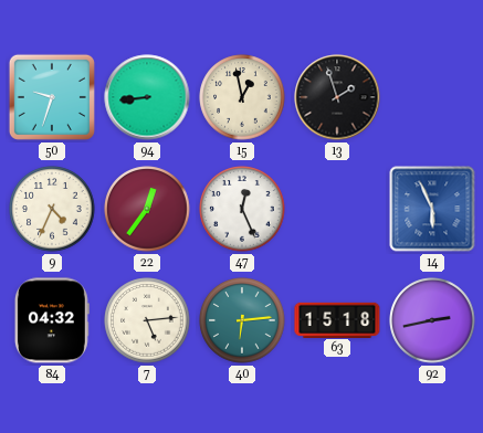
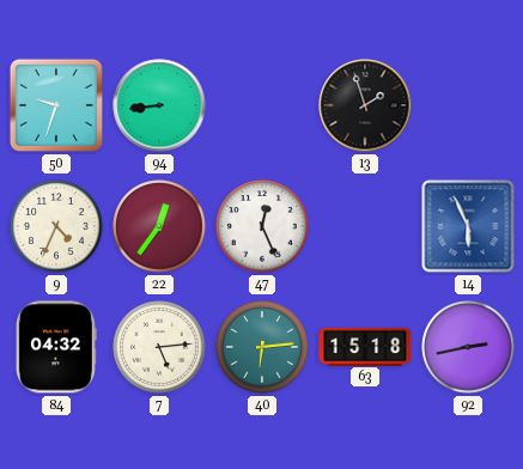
15: 12:58 -> none
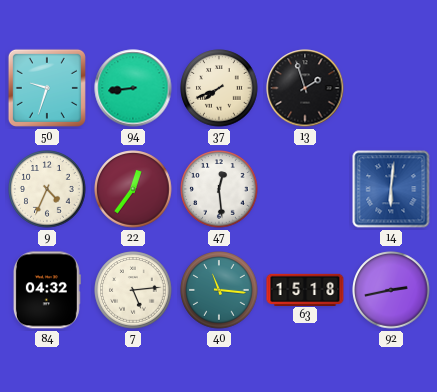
37: none -> 7:41
47: 12:26 -> 12:29
14: 5:56 -> 6:01
40: 6:14 -> 11:16
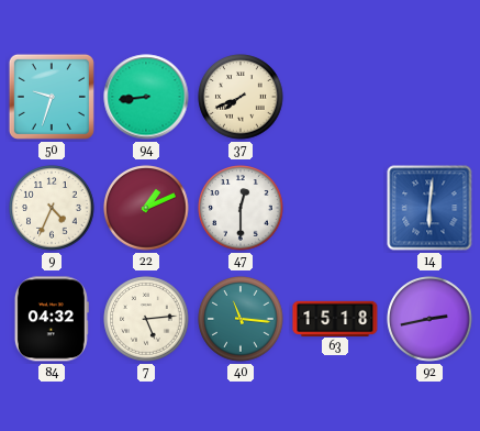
13: 1:57 -> none
22: 12:36 -> 1:11
47: 12:29 -> 12:30
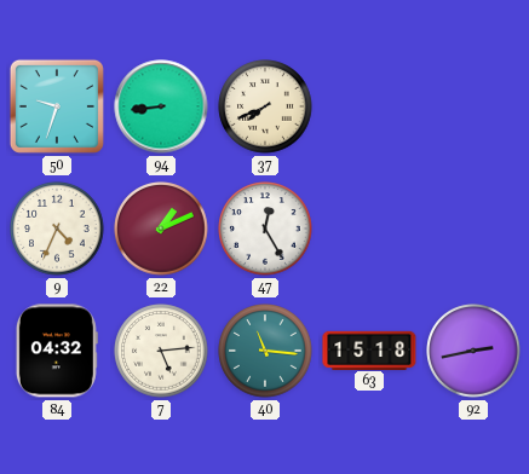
47: 12:30 -> 12:25
14: 6:01 -> none
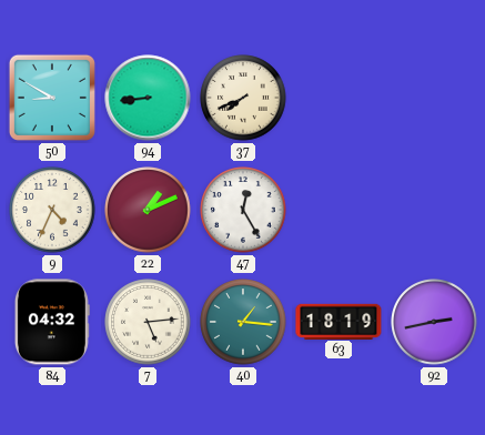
50: 9:33 -> 8:50
40: 11:16 -> 1:16
63: 15:18 -> 18:19
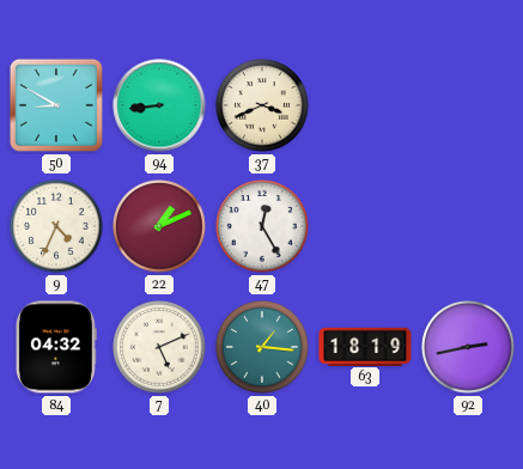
37: 7:41 -> 3:41
7: 5:14 -> 5:11
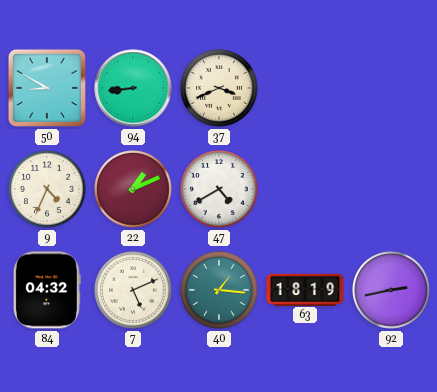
47: 12:25 -> 4:40
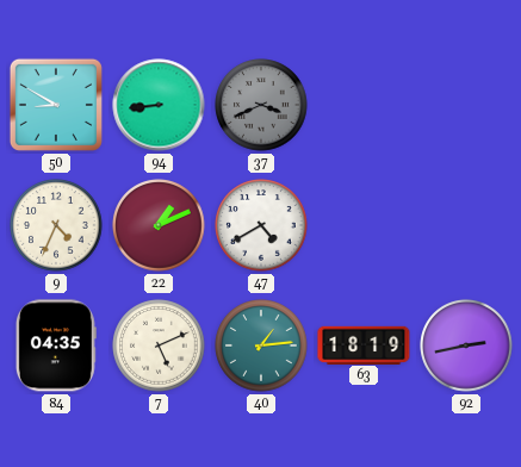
37 dial: cream -> grey
84: 04:32 -> 04:35
40: 1:16 -> 1:14
